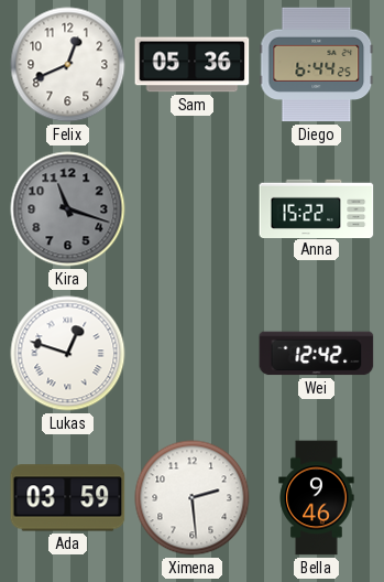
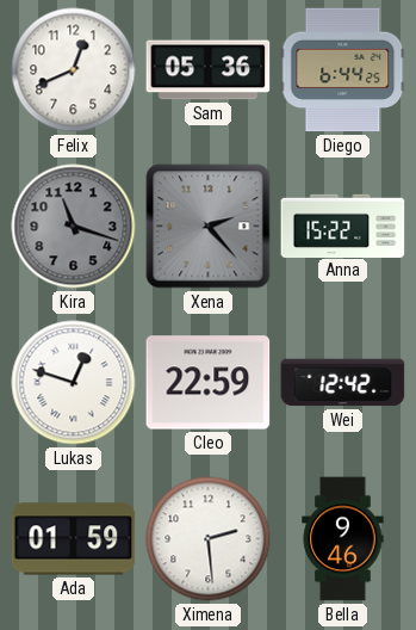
Xena: none -> 2:23
Cleo: none -> 22:59
Ada: 03:59 -> 01:59
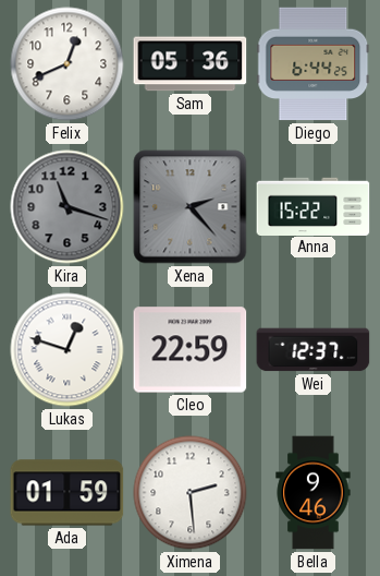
Wei: 12:42 -> 12:37
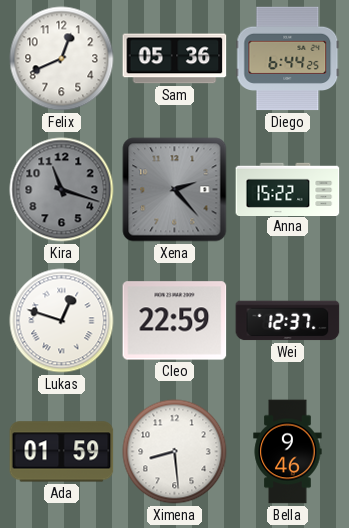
Ximena: 2:29 -> 8:29
